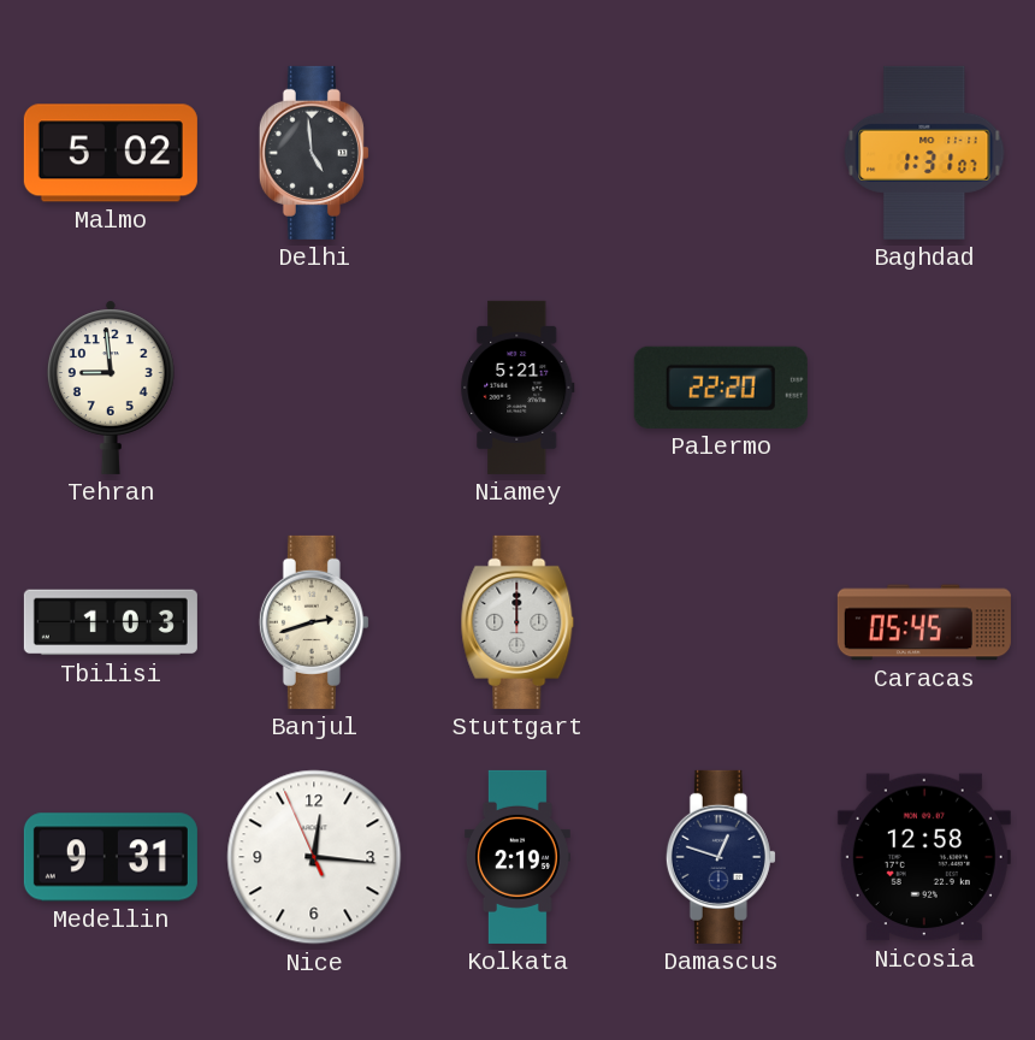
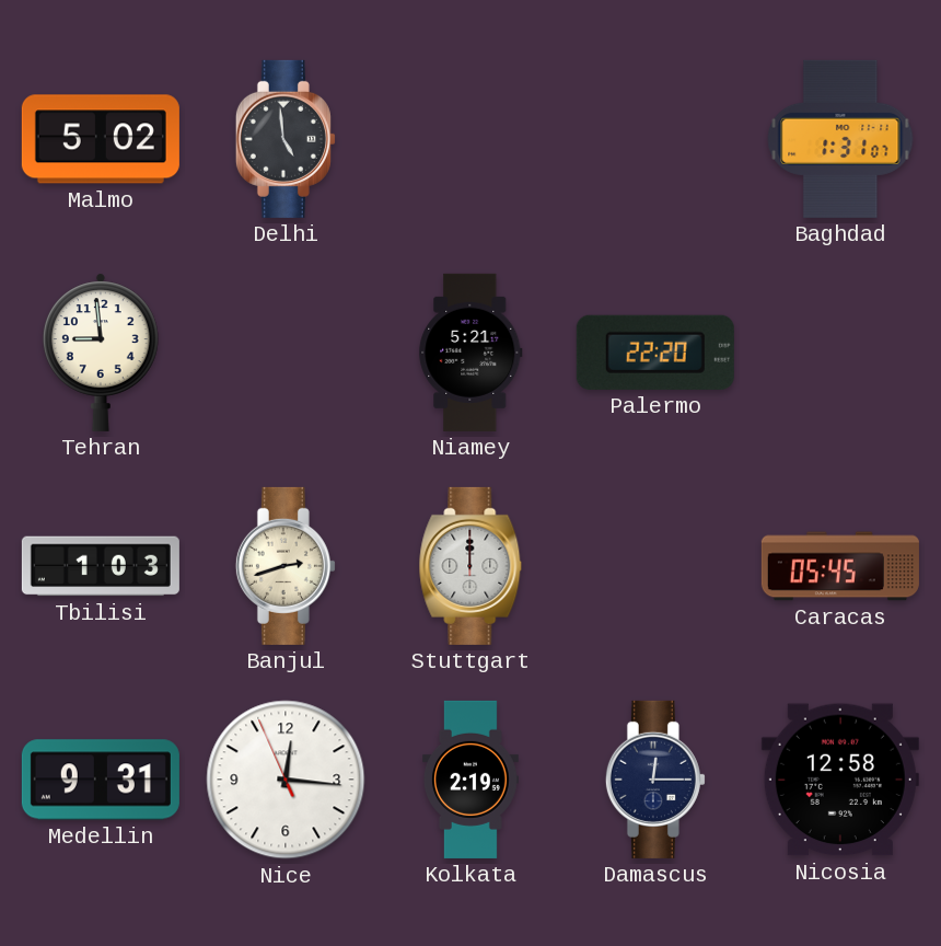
Damascus: 12:48 -> 12:15
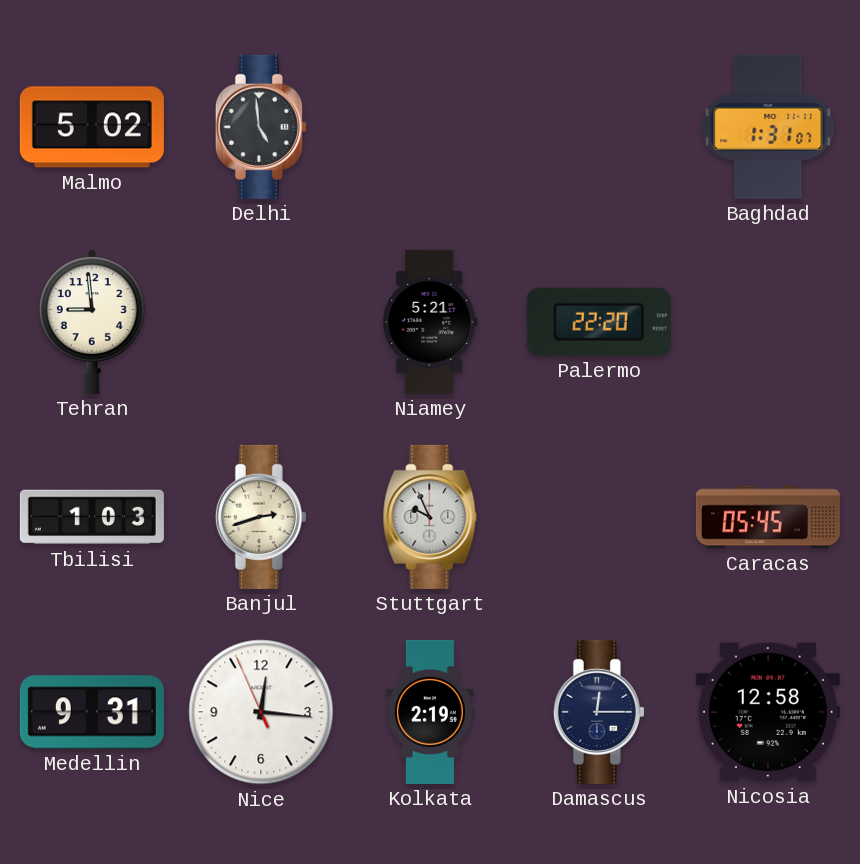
Stuttgart: 12:00 -> 9:56
